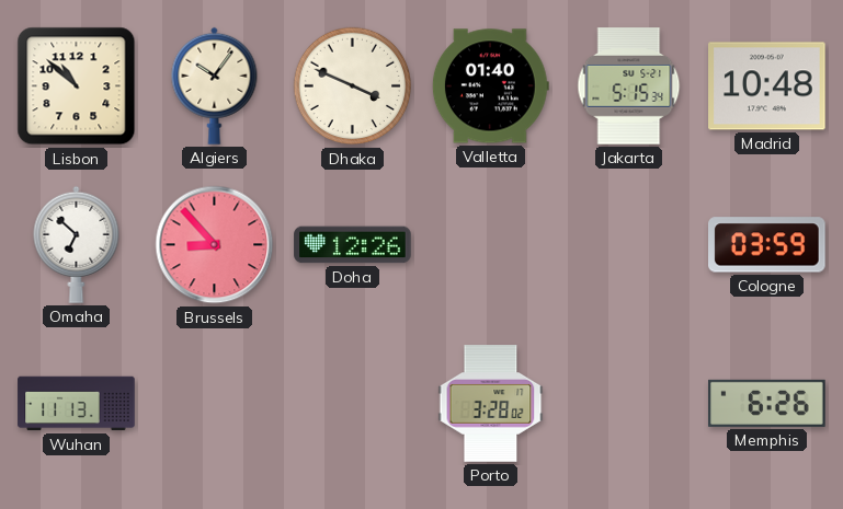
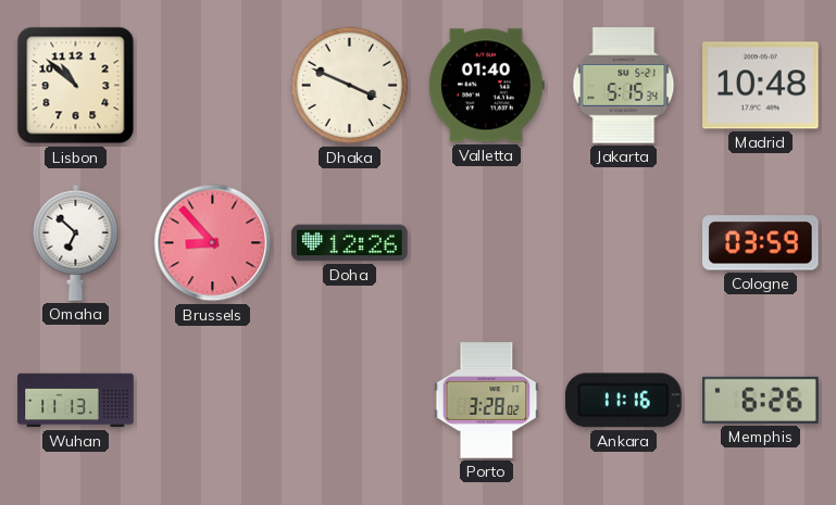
Algiers: 10:06 -> none
Ankara: none -> 11:16
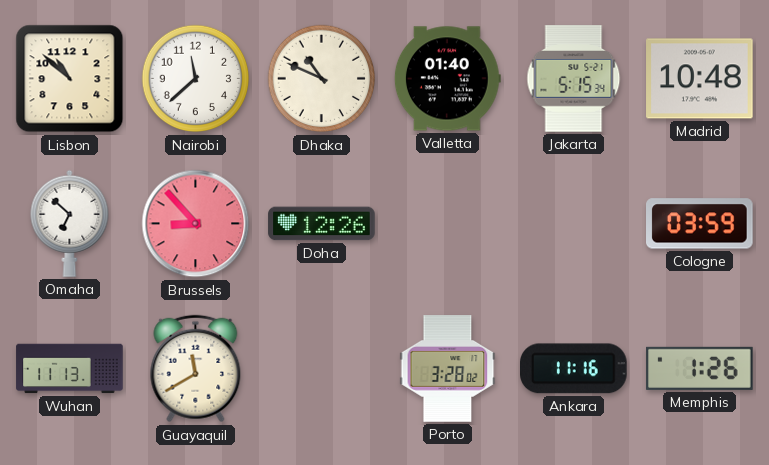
Nairobi: none -> 11:38
Dhaka: 3:49 -> 10:49
Guayaquil: none -> 11:40
Memphis: 6:26 -> 1:26
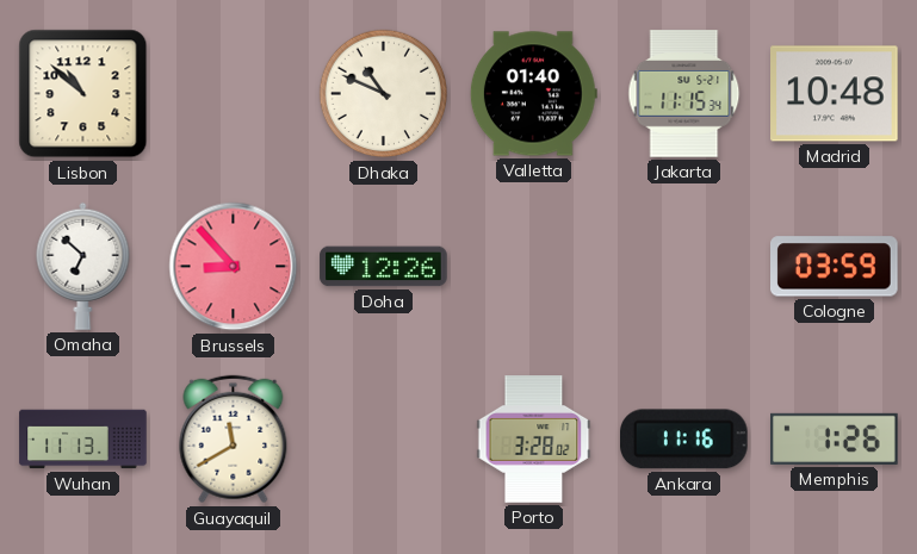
Nairobi: 11:38 -> none
Jakarta: 5:15 -> 11:15
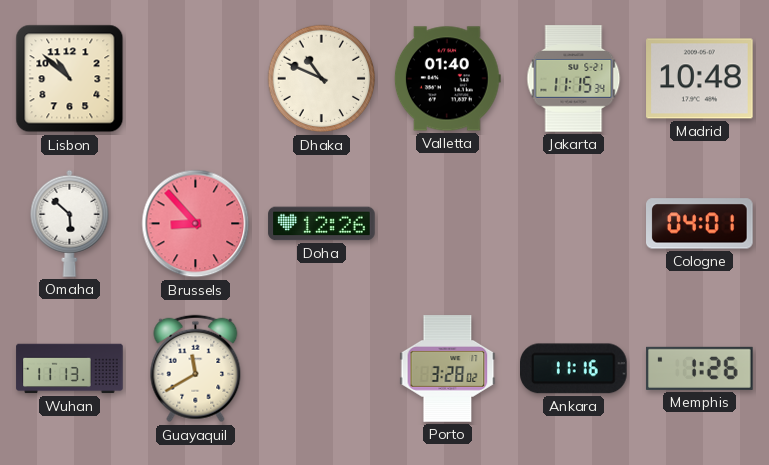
Omaha: 6:52 -> 5:52
Cologne: 03:59 -> 04:01
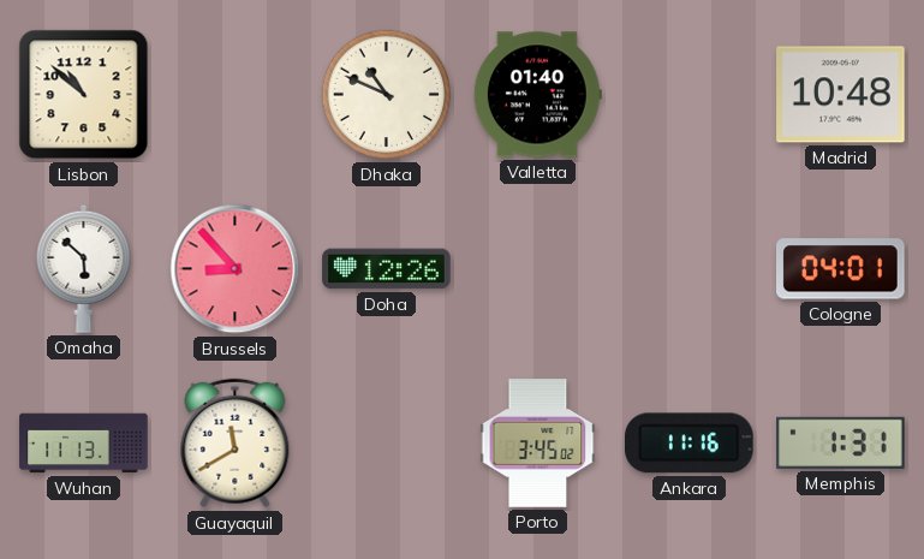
Jakarta: 11:15 -> none
Porto: 3:28 -> 3:45
Memphis: 1:26 -> 1:31
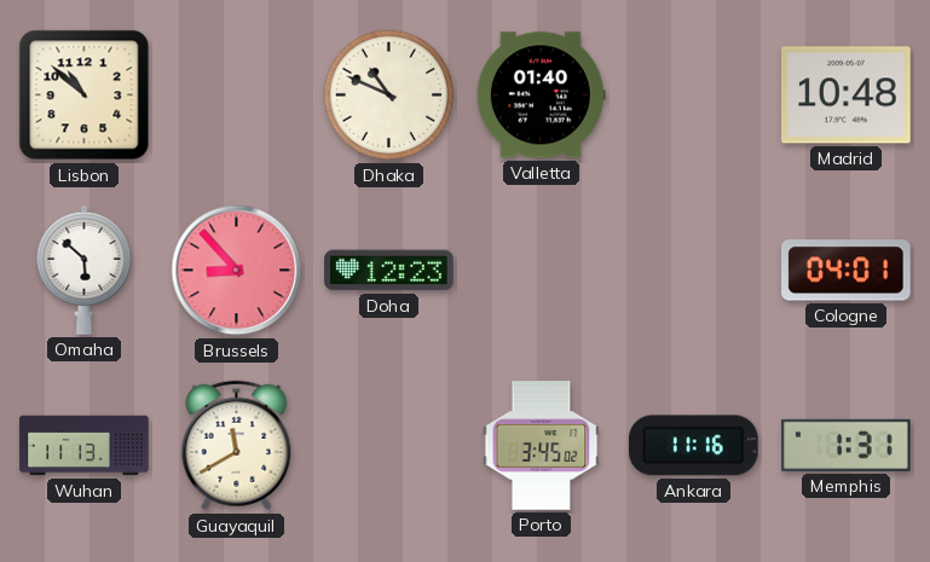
Doha: 12:26 -> 12:23
